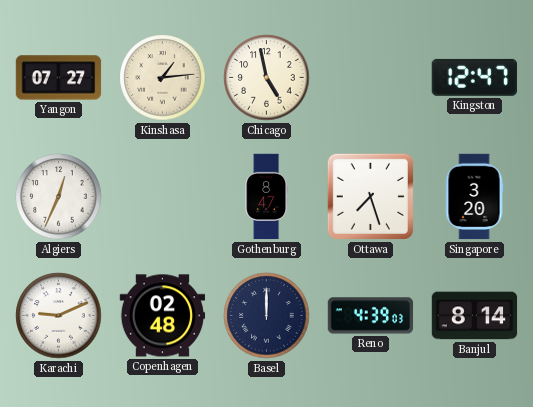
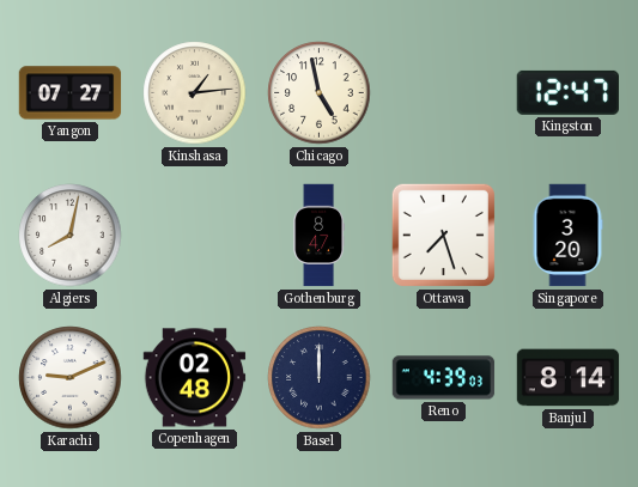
Algiers: 12:34 -> 8:02
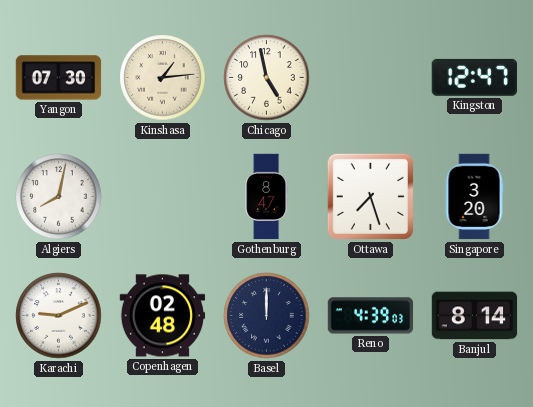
Yangon: 07:27 -> 07:30
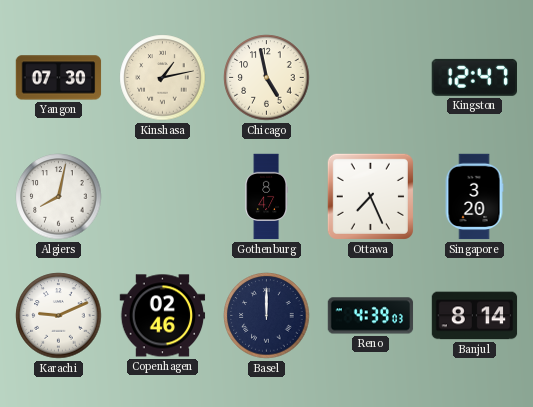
Kinshasa: 1:14 -> 1:13
Ottawa: 7:27 -> 7:26
Copenhagen: 02:48 -> 02:46
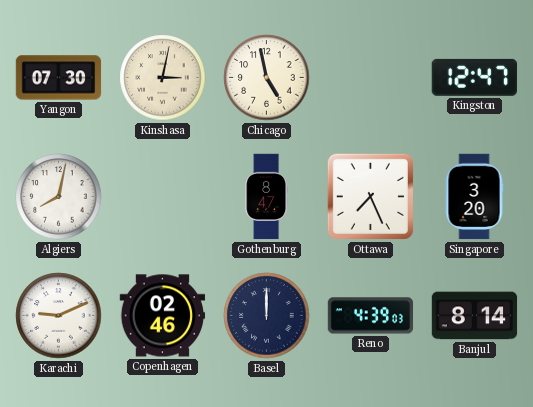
Kinshasa: 1:13 -> 3:02
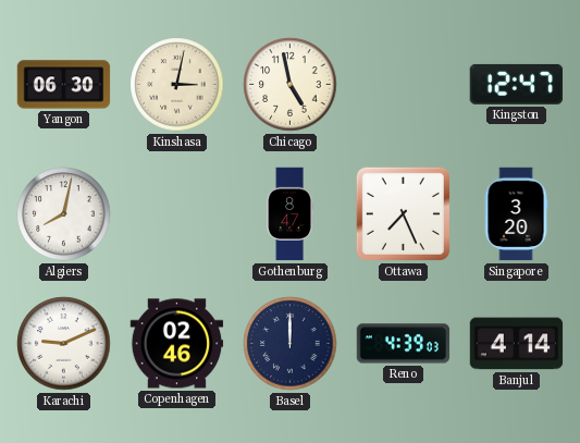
Yangon: 07:30 -> 06:30
Banjul: 8:14 -> 4:14
